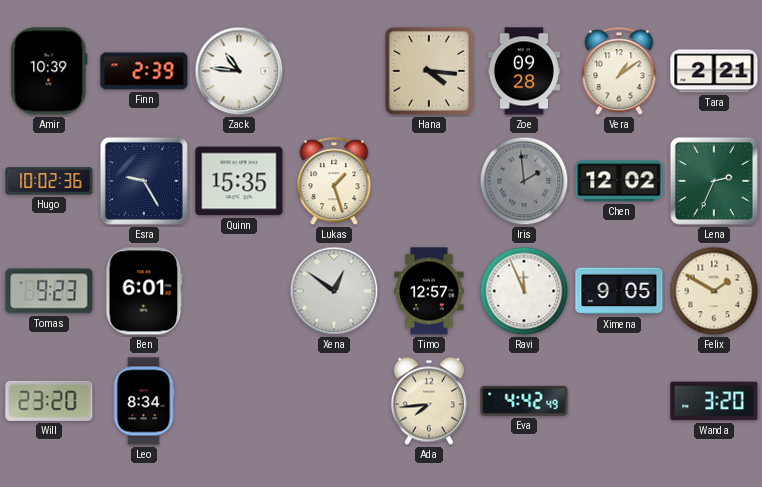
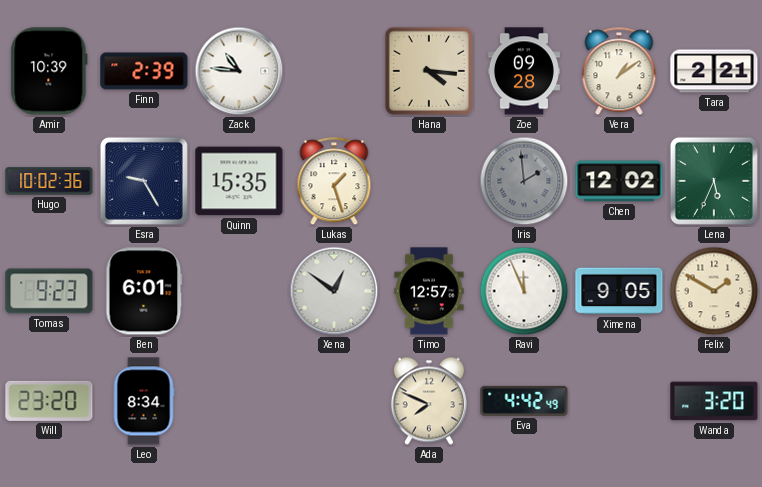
Lena: 2:34 -> 5:34
Ada: 7:44 -> 7:49
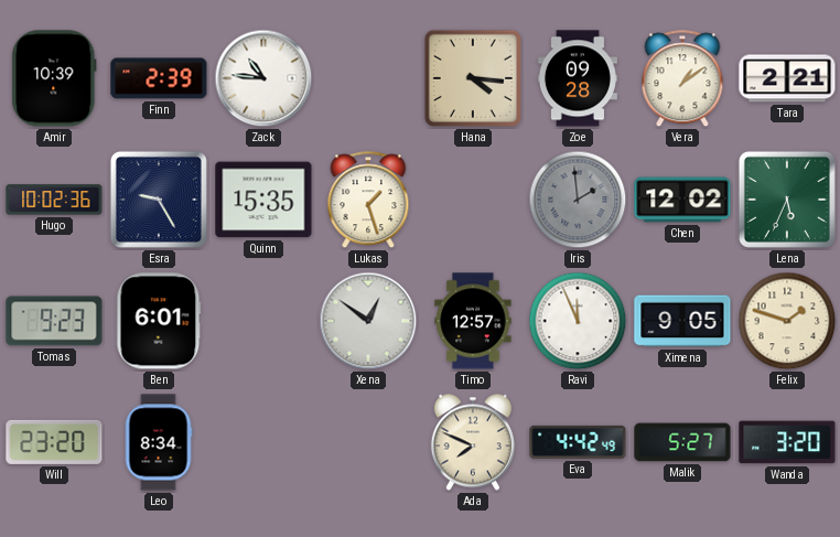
Felix: 1:50 -> 1:48
Malik: none -> 5:27
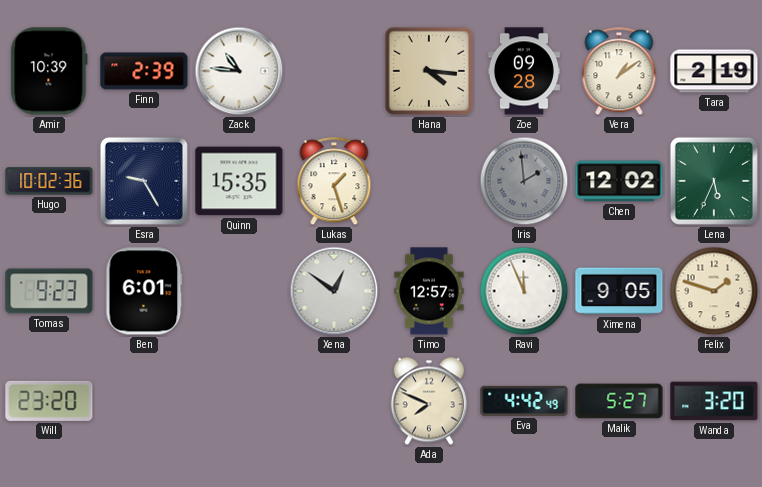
Tara: 2:21 -> 2:19
Leo: 8:34 -> none
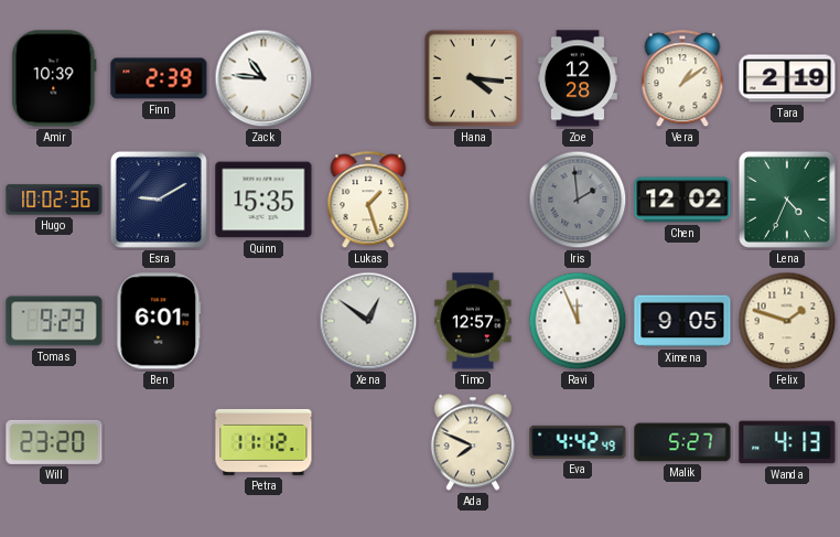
Zoe: 09:28 -> 12:28
Esra: 9:25 -> 9:10
Lena: 5:34 -> 4:34
Petra: none -> 11:12
Wanda: 3:20 -> 4:13
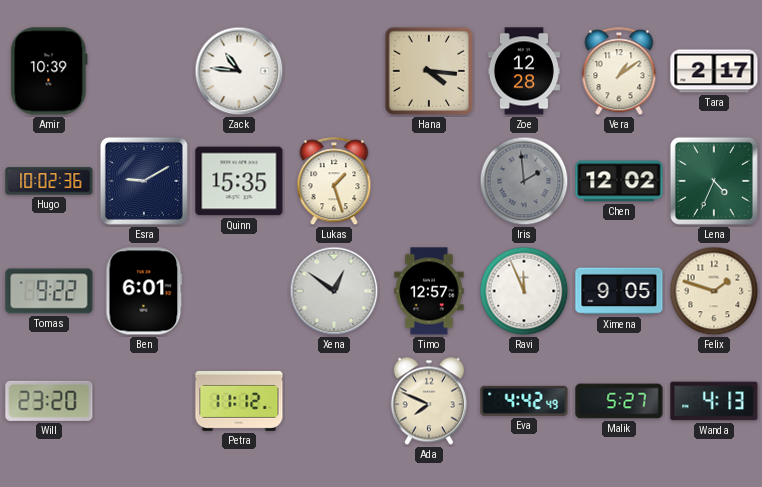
Finn: 2:39 -> none
Tara: 2:19 -> 2:17
Tomas: 9:23 -> 9:22
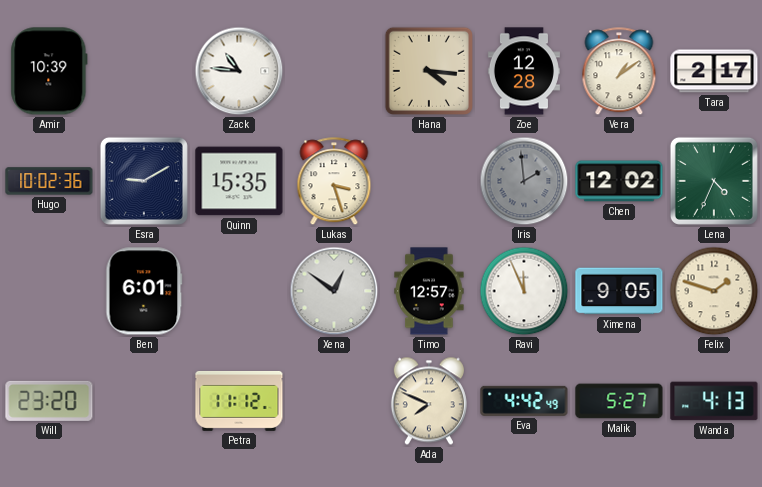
Lukas: 1:27 -> 3:27
Tomas: 9:22 -> none
